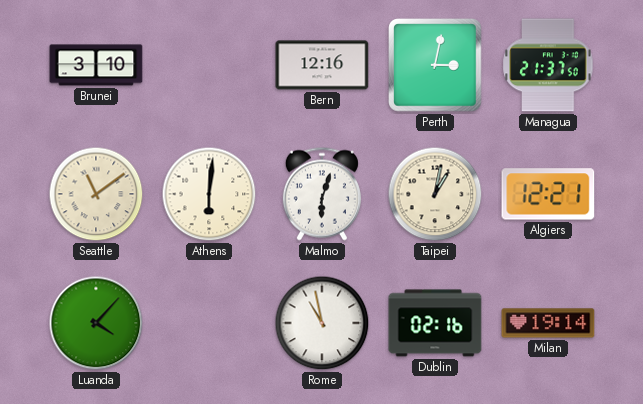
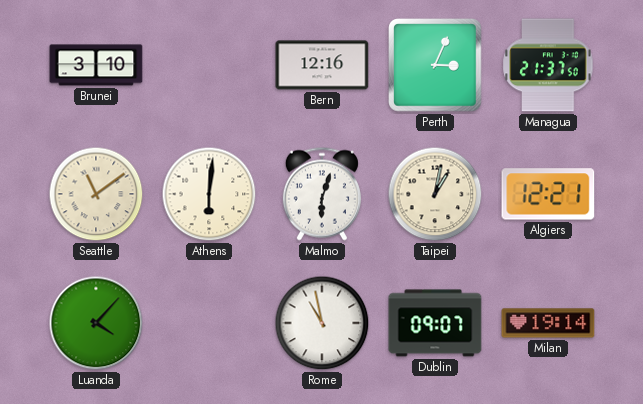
Perth: 3:02 -> 3:04
Dublin: 02:16 -> 09:07
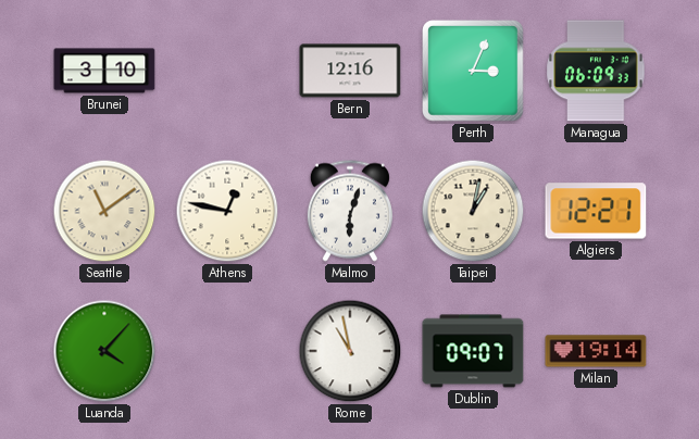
Managua: 21:37 -> 06:09
Athens: 6:01 -> 12:47
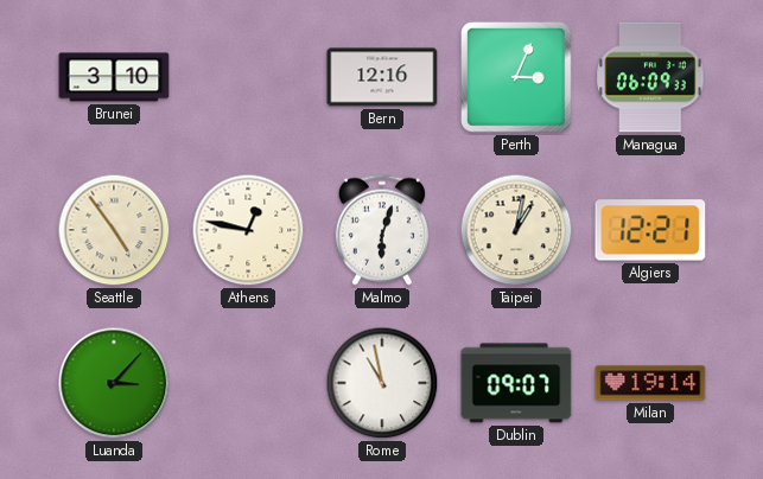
Seattle: 11:09 -> 4:54
Luanda: 4:07 -> 3:07
